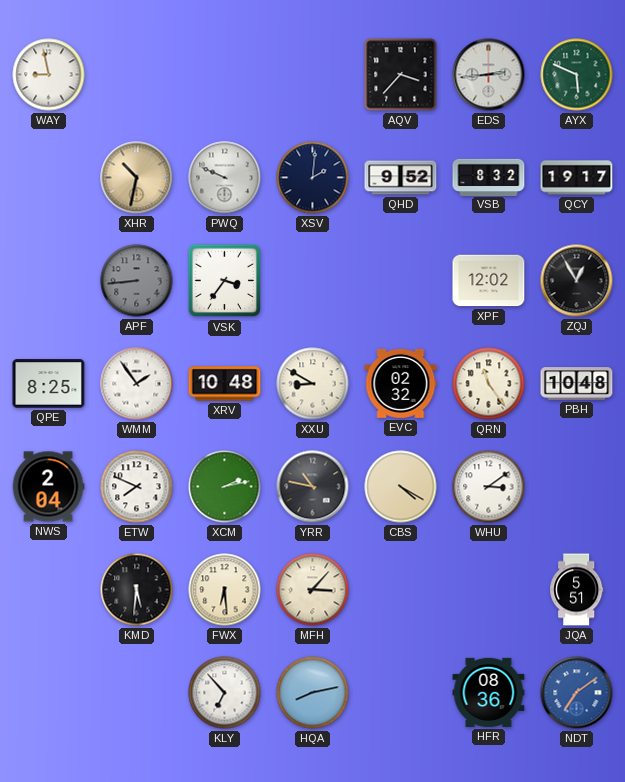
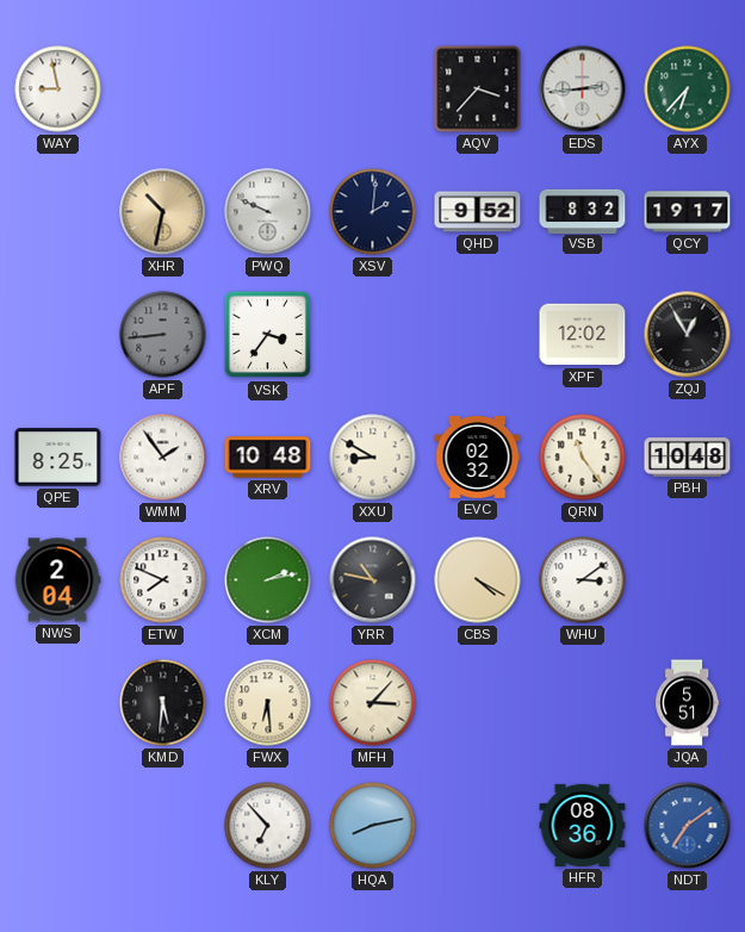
AYX: 5:49 -> 6:37
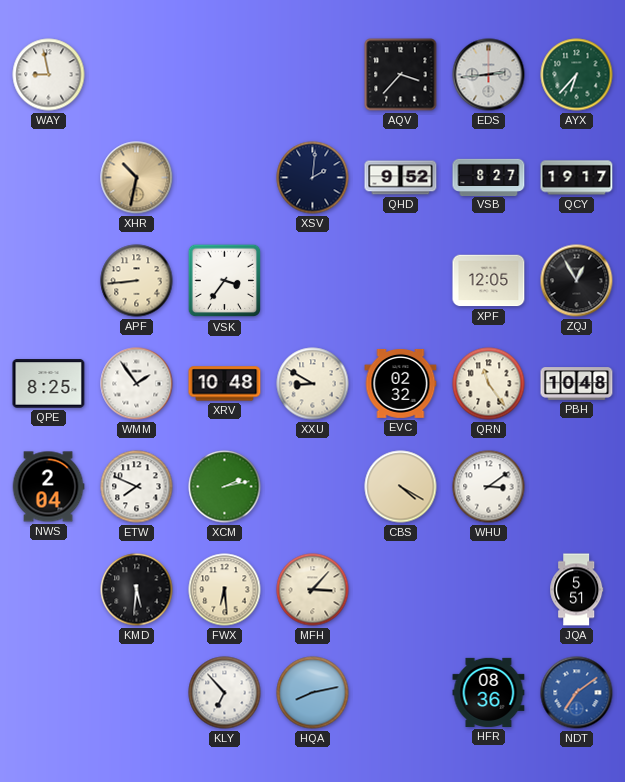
PWQ: 9:49 -> none
VSB: 8:32 -> 8:27
APF dial: grey -> cream
XPF: 12:02 -> 12:05
YRR: 10:47 -> none
